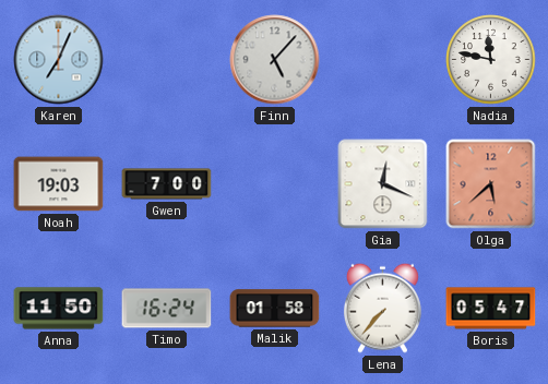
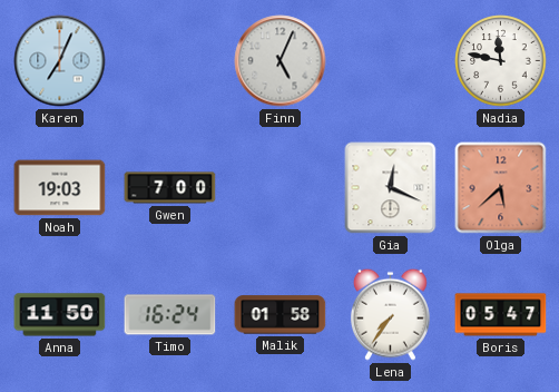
Finn: 5:07 -> 5:04
Lena: 7:37 -> 7:36
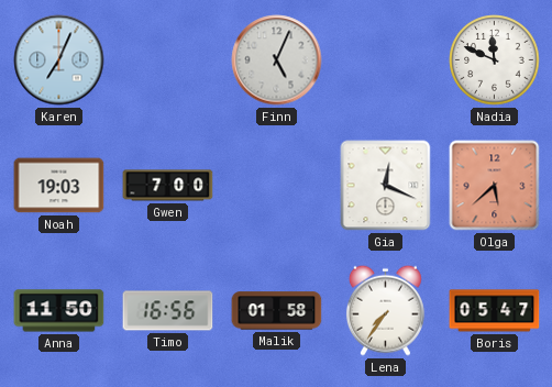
Nadia: 11:47 -> 11:49
Timo: 16:24 -> 16:56
